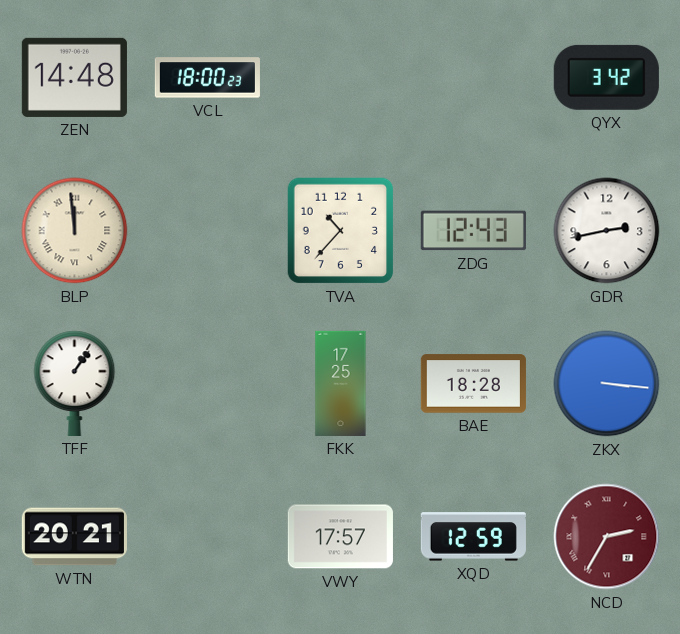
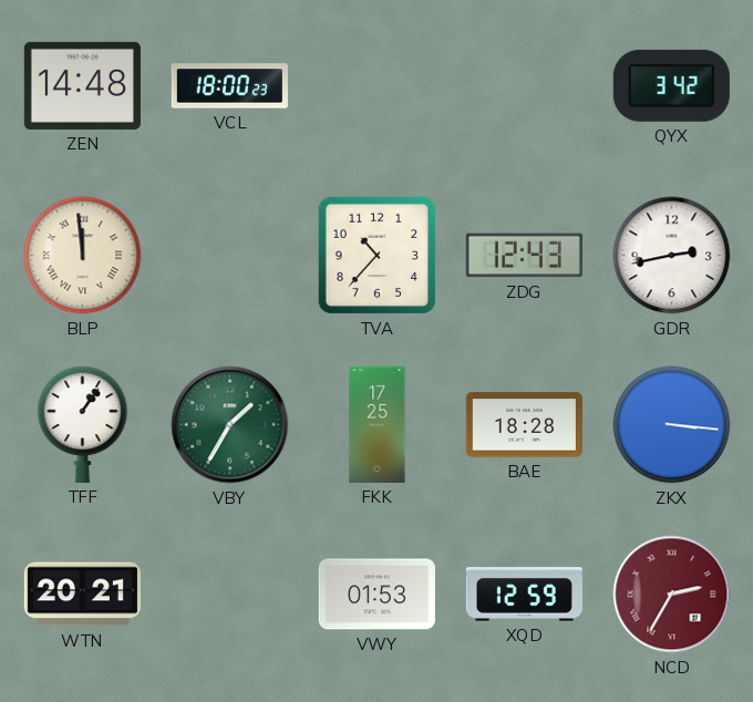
VBY: none -> 1:35
VWY: 17:57 -> 01:53
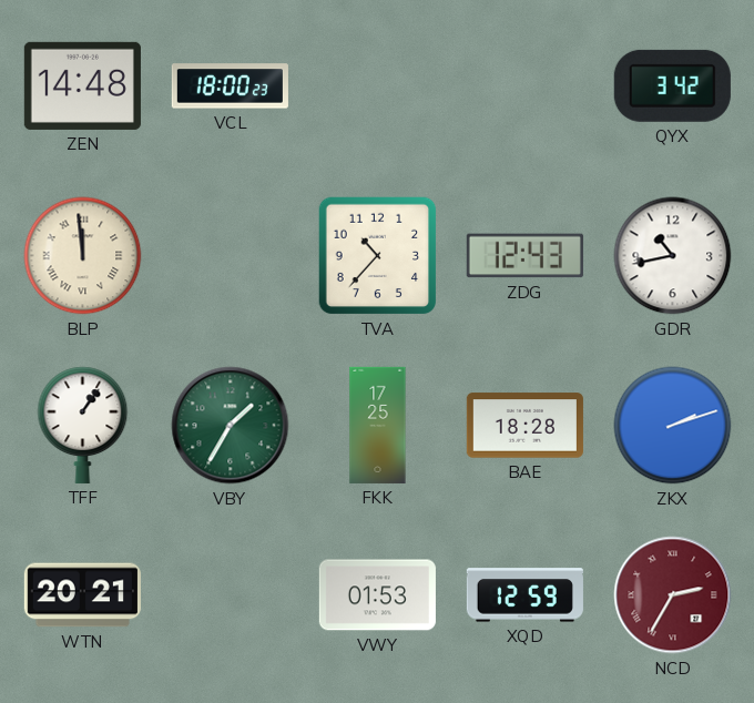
GDR: 2:43 -> 10:43
ZKX: 3:16 -> 2:12
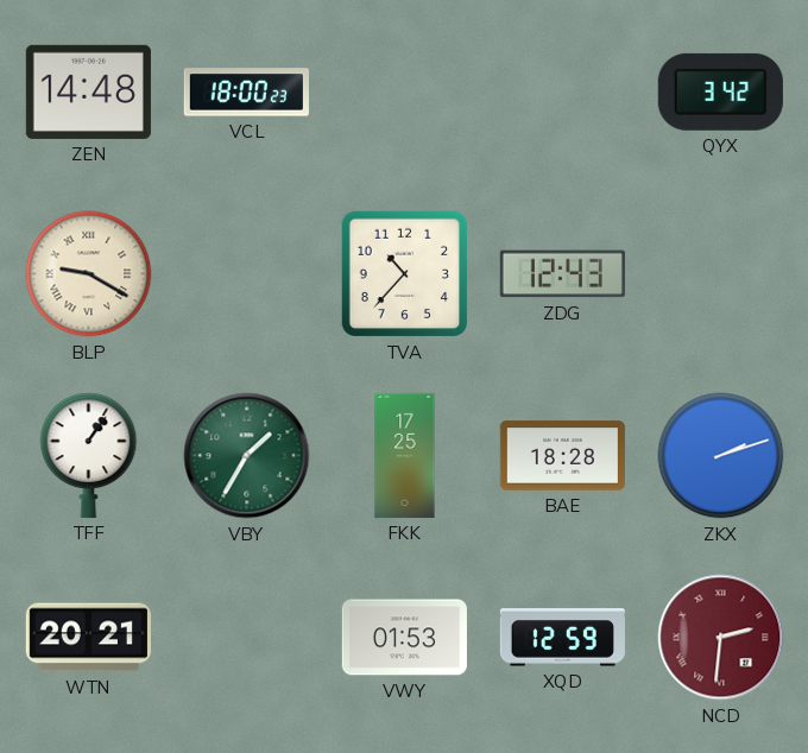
BLP: 11:59 -> 9:20
GDR: 10:43 -> none
NCD: 2:35 -> 2:31
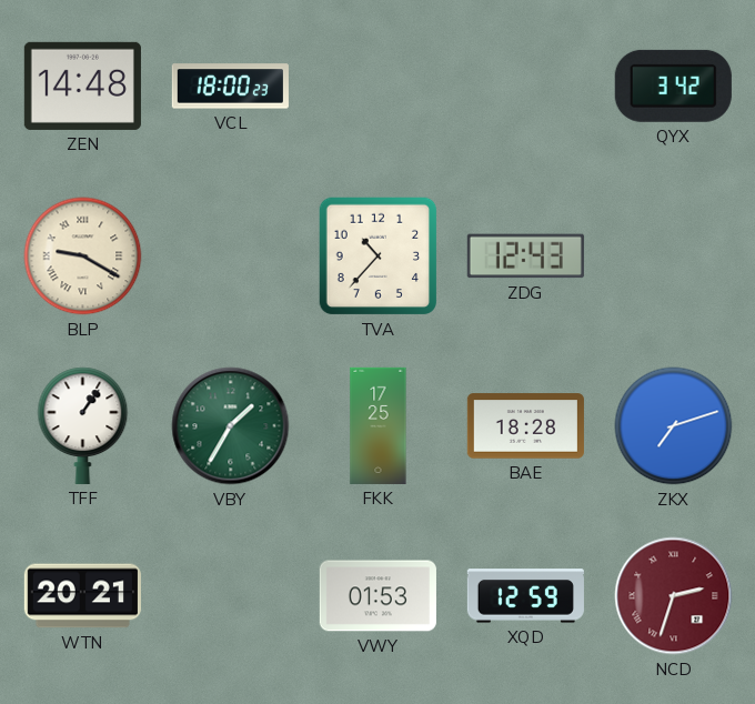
ZKX: 2:12 -> 7:12
NCD: 2:31 -> 2:33
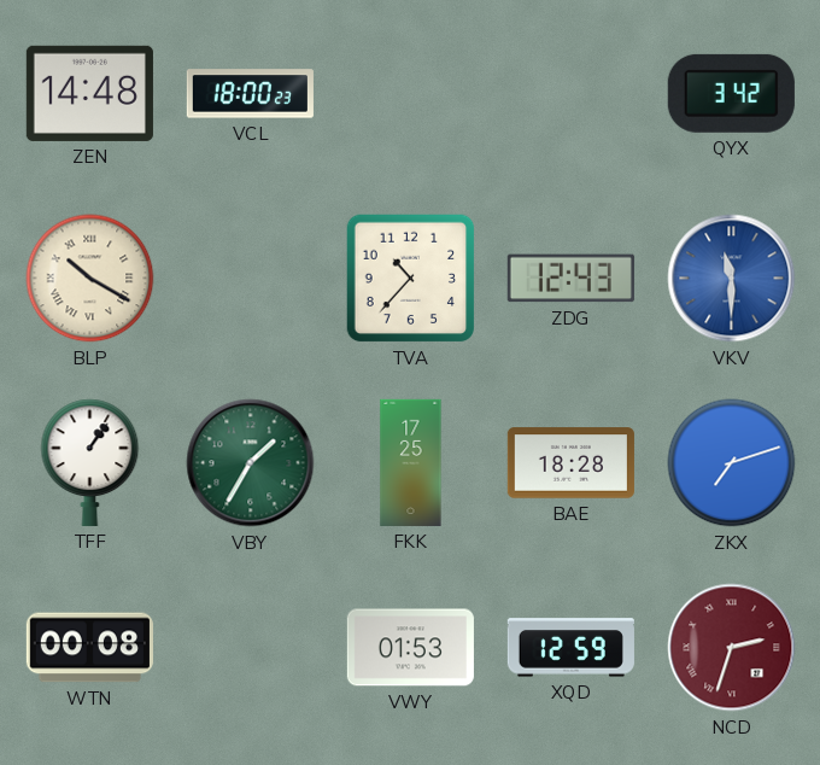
BLP: 9:20 -> 10:20
VKV: none -> 11:30
WTN: 20:21 -> 00:08
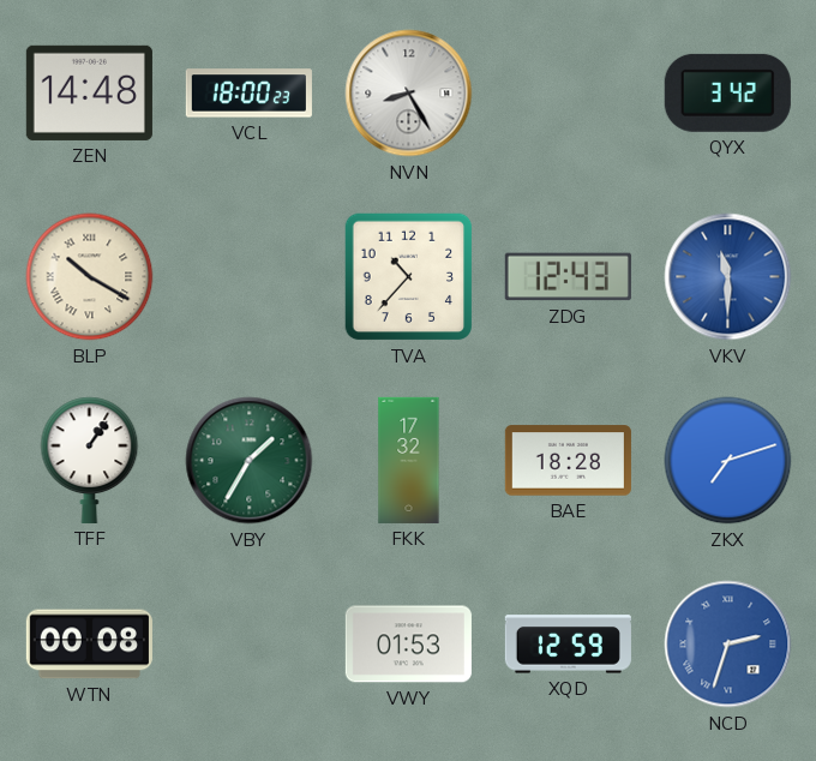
NVN: none -> 8:25
FKK: 17:25 -> 17:32
NCD dial: burgundy -> blue
